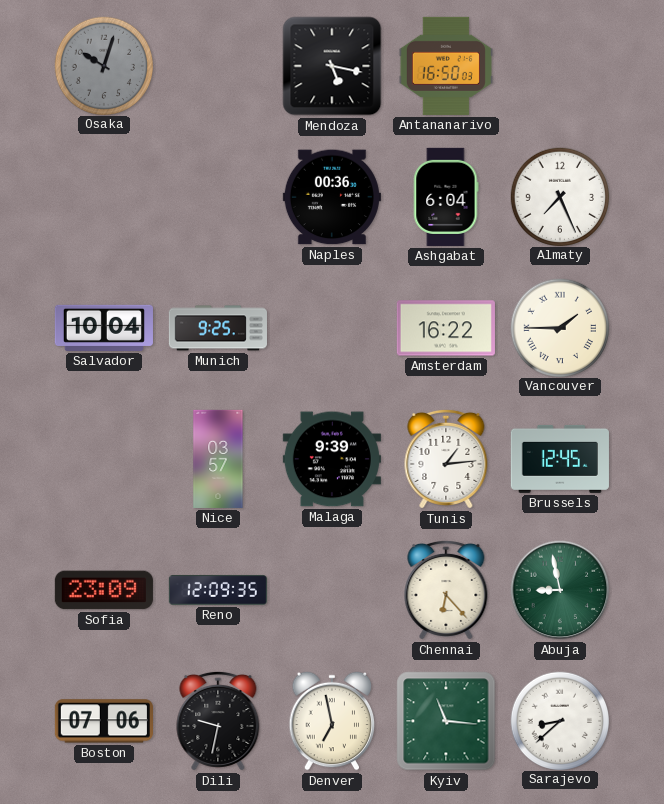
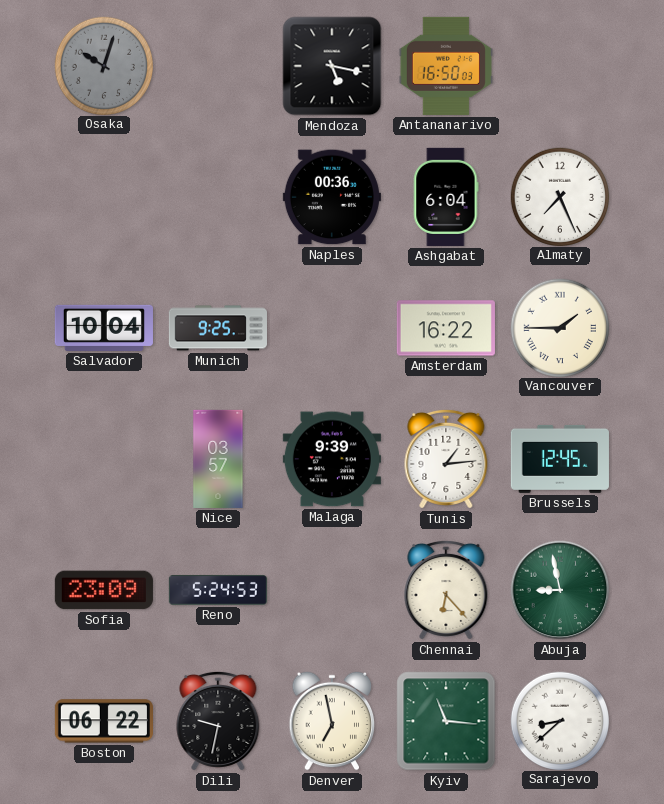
Reno: 12:09 -> 5:24
Boston: 07:06 -> 06:22
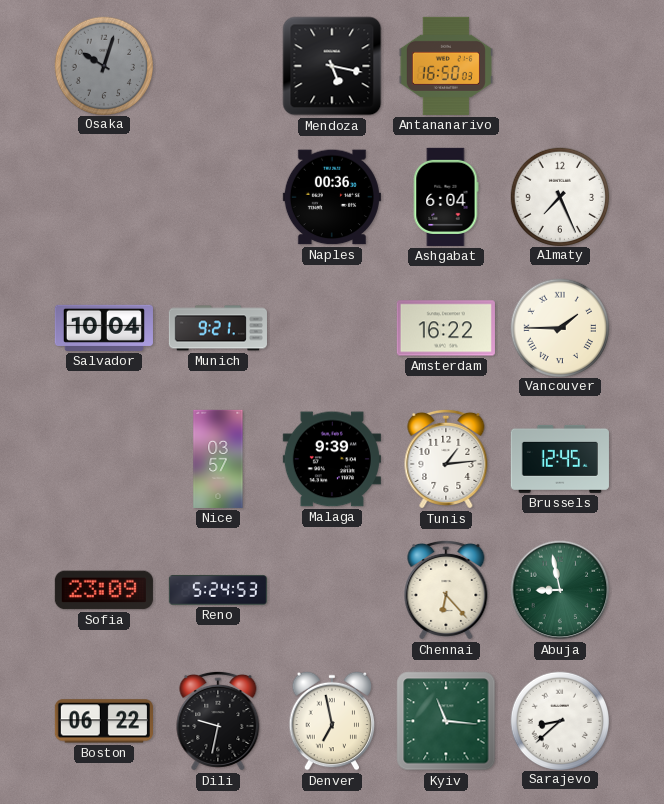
Munich: 9:25 -> 9:21
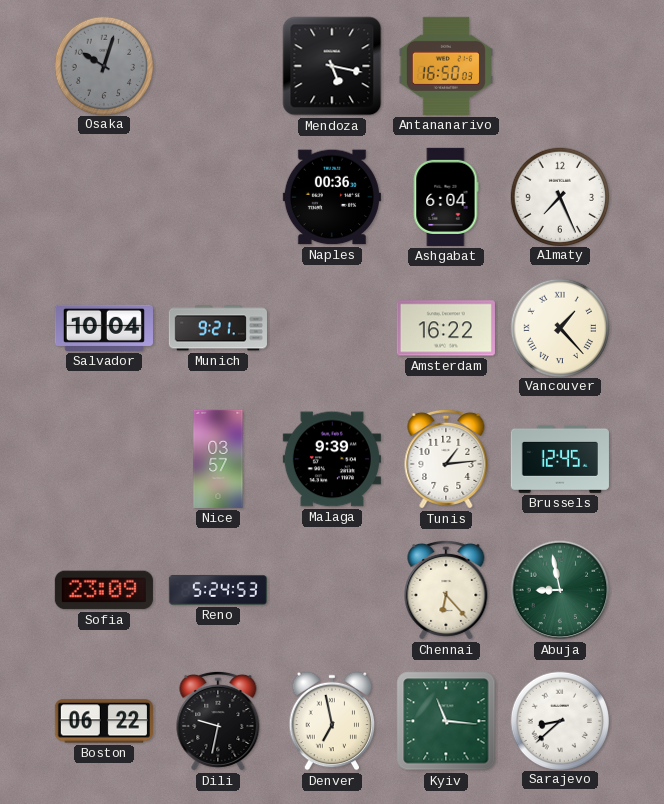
Vancouver: 1:45 -> 1:23
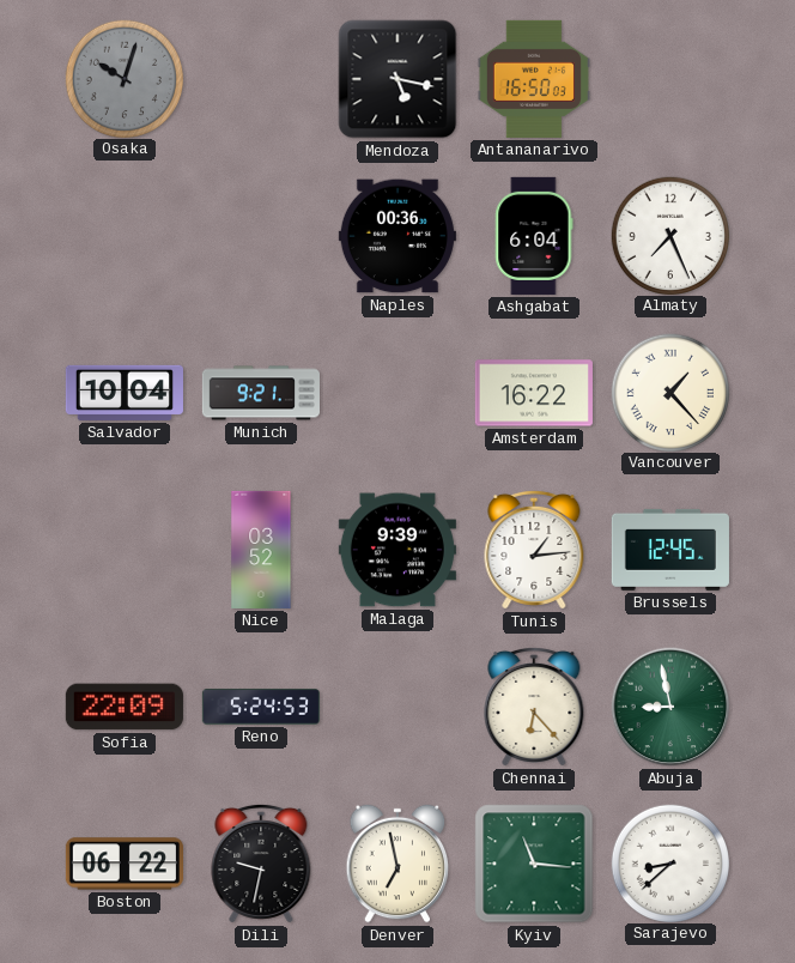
Nice: 03:57 -> 03:52
Sofia: 23:09 -> 22:09
